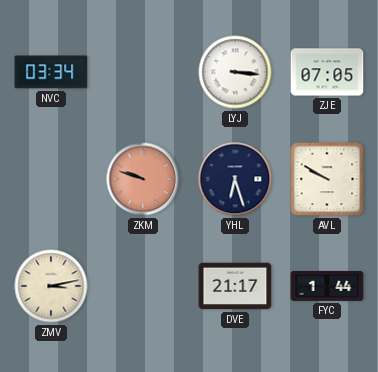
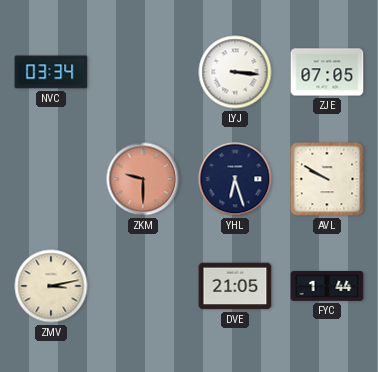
ZKM: 9:48 -> 9:30
DVE: 21:17 -> 21:05
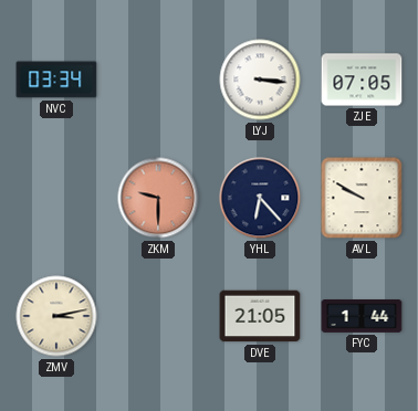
YHL: 6:27 -> 6:23
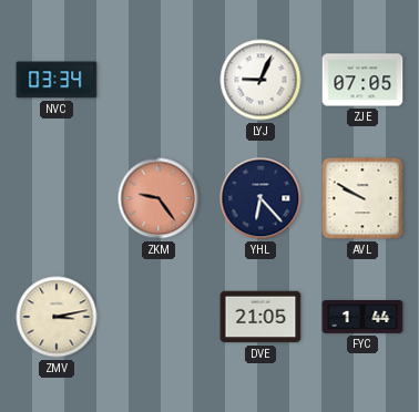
LYJ: 3:16 -> 9:04
ZKM: 9:30 -> 9:24
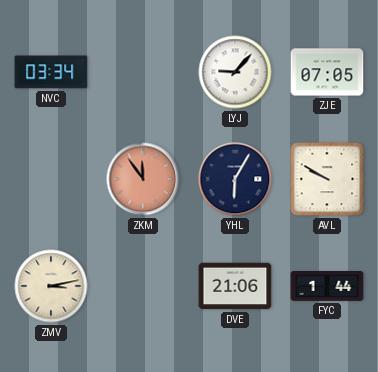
LYJ: 9:04 -> 9:07
ZKM: 9:24 -> 11:54
YHL: 6:23 -> 6:05
DVE: 21:05 -> 21:06
